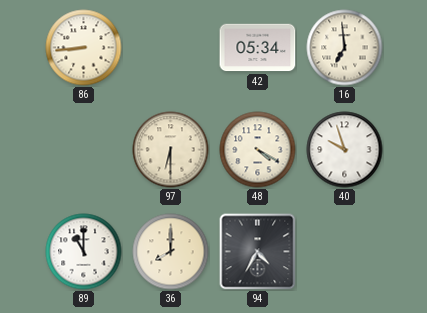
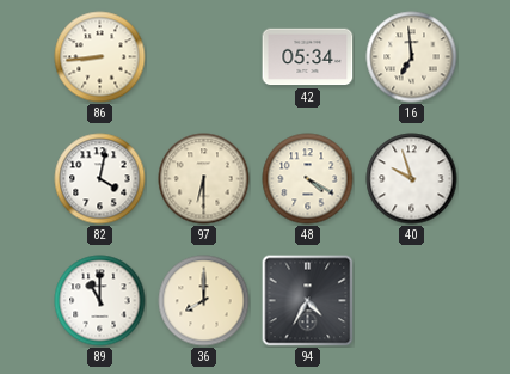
82: none -> 4:02
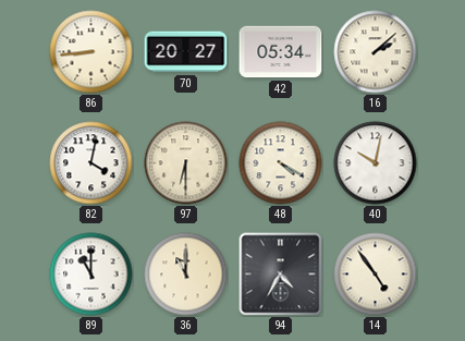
70: none -> 20:27
16: 6:59 -> 2:08
40: 9:57 -> 10:02
36: 8:00 -> 11:00
14: none -> 4:54
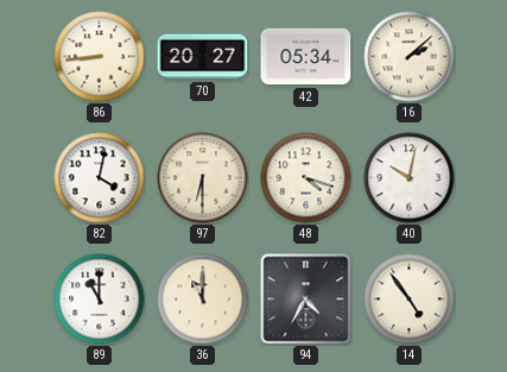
48: 4:20 -> 4:18
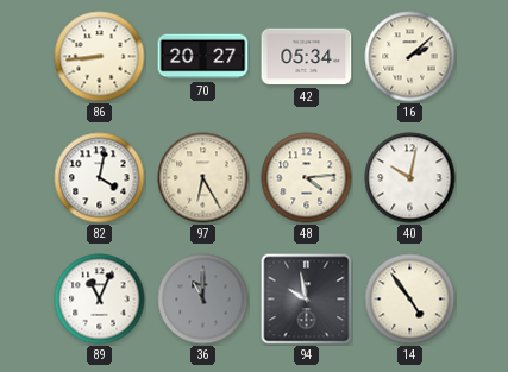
97: 6:30 -> 6:25
48: 4:18 -> 4:14
89: 11:00 -> 11:04
36 dial: cream -> grey
94: 4:35 -> 9:58
